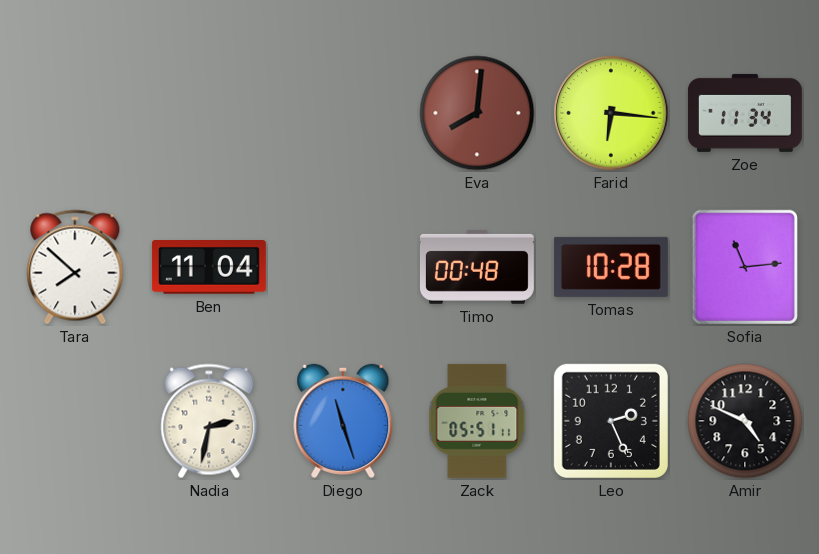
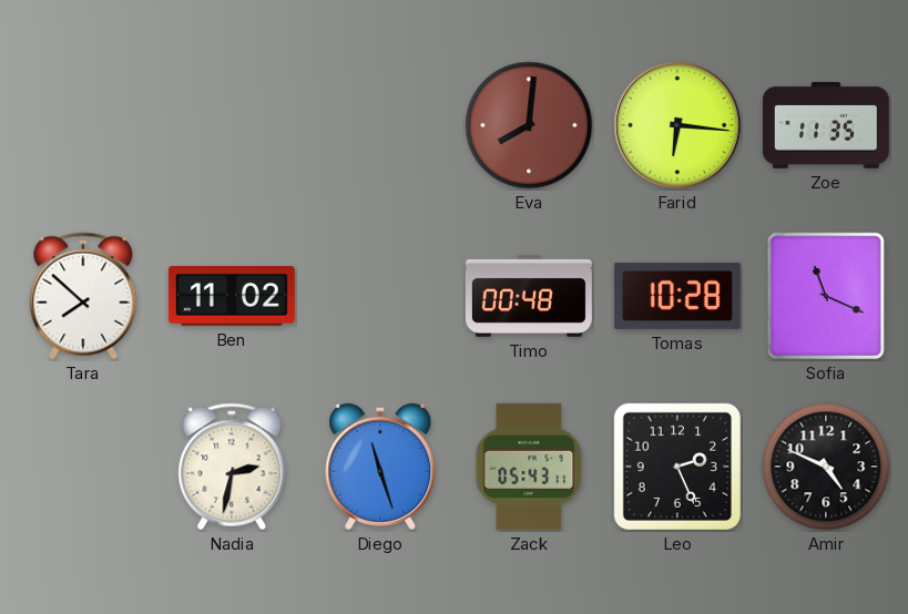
Zoe: 11:34 -> 11:35
Ben: 11:04 -> 11:02
Sofia: 11:14 -> 11:19
Zack: 05:51 -> 05:43
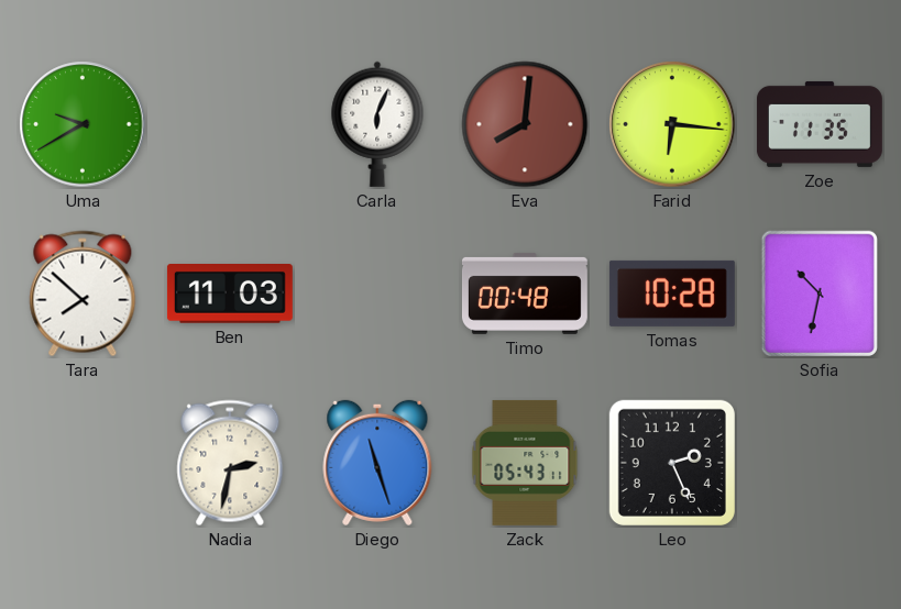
Uma: none -> 9:40
Carla: none -> 6:04
Ben: 11:02 -> 11:03
Sofia: 11:19 -> 10:32
Amir: 4:49 -> none
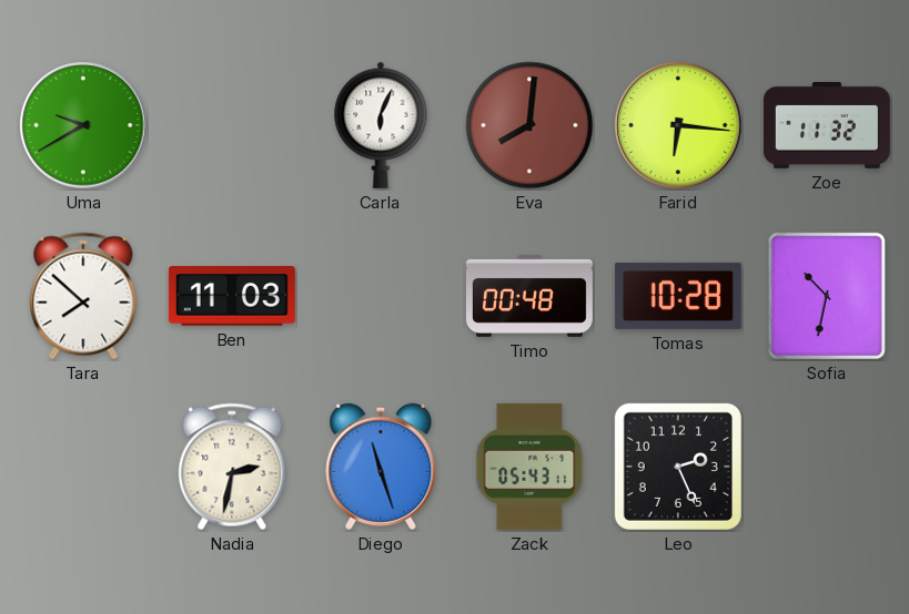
Zoe: 11:35 -> 11:32
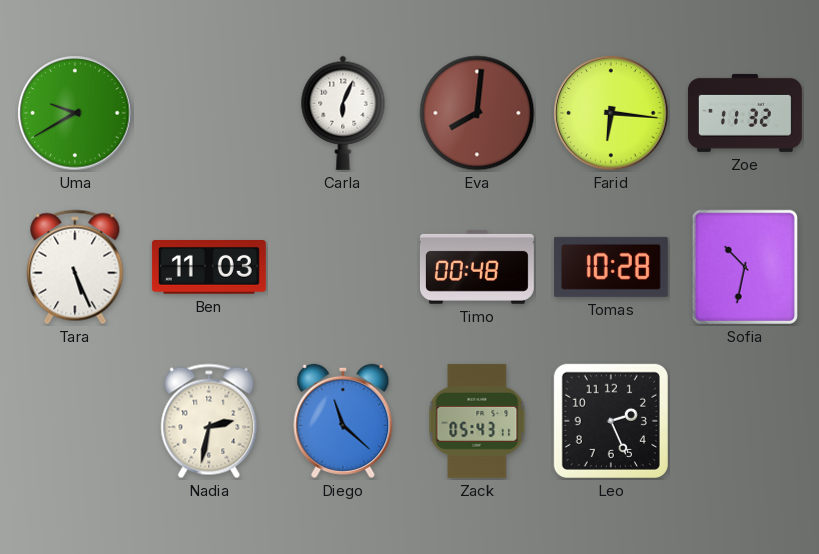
Tara: 7:52 -> 5:26
Diego: 11:27 -> 11:22
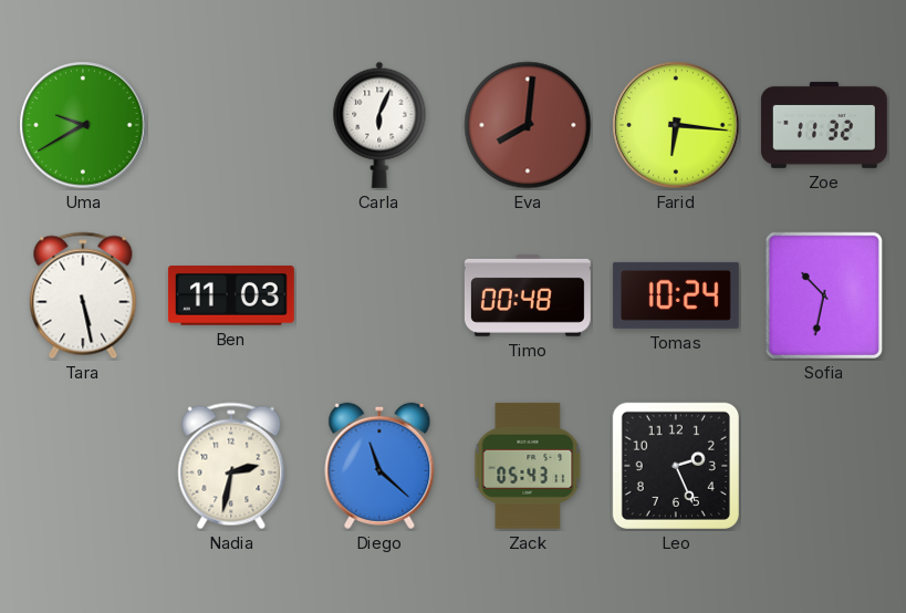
Tara: 5:26 -> 5:28
Tomas: 10:28 -> 10:24
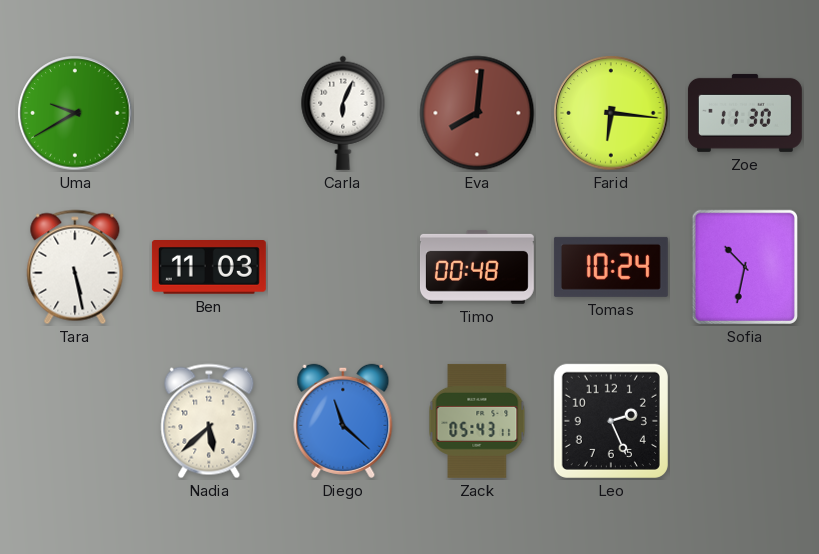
Zoe: 11:32 -> 11:30
Nadia: 2:32 -> 5:38
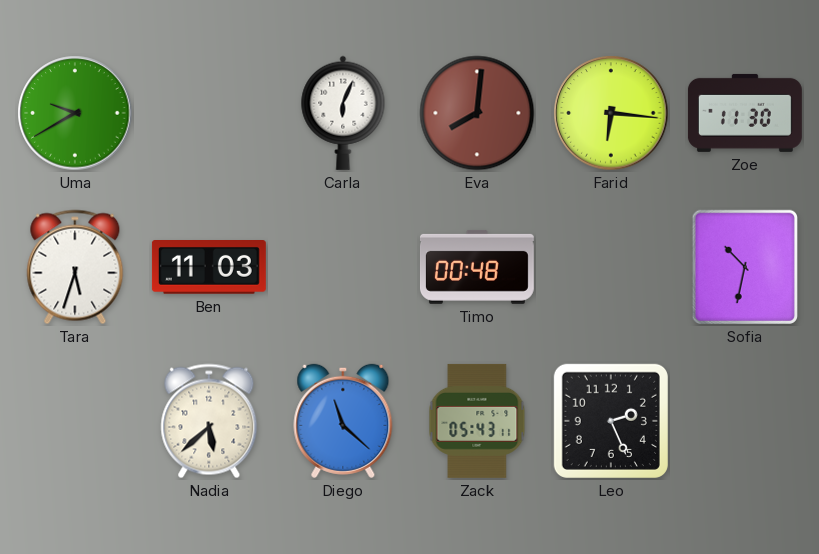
Tara: 5:28 -> 5:33
Tomas: 10:24 -> none
